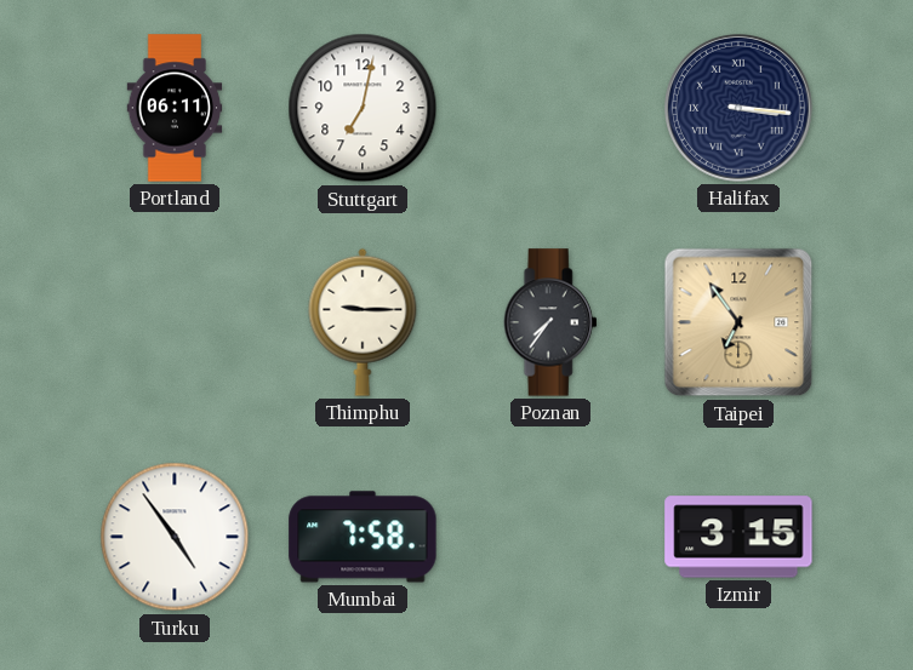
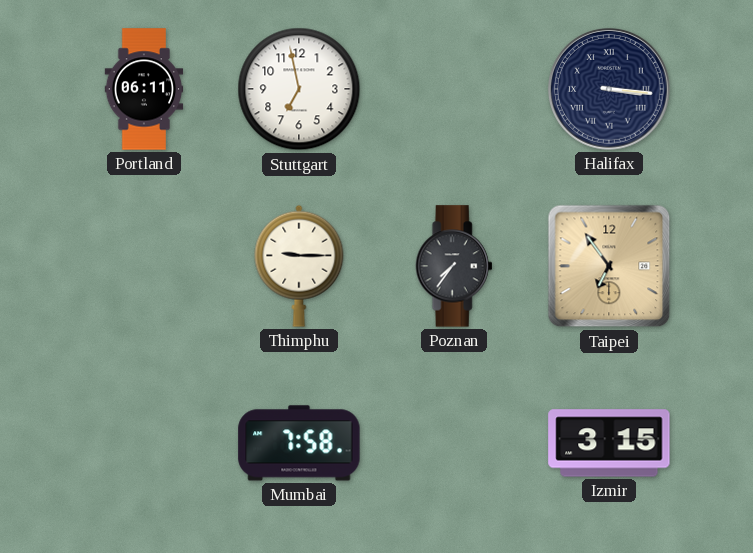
Stuttgart: 7:02 -> 6:58
Turku: 4:54 -> none
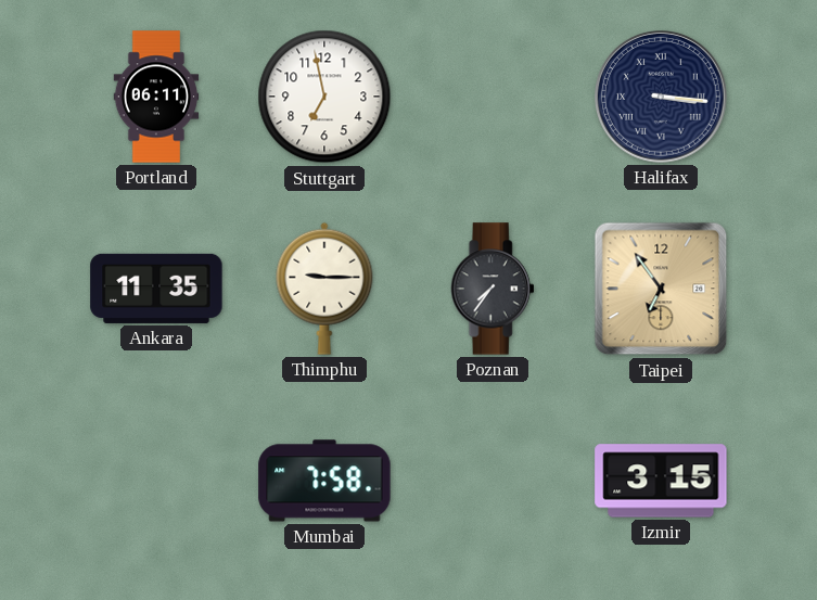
Ankara: none -> 11:35
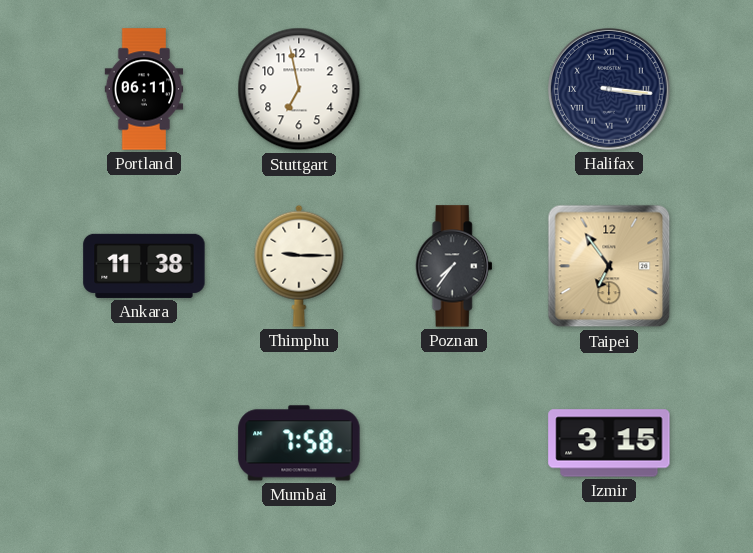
Ankara: 11:35 -> 11:38
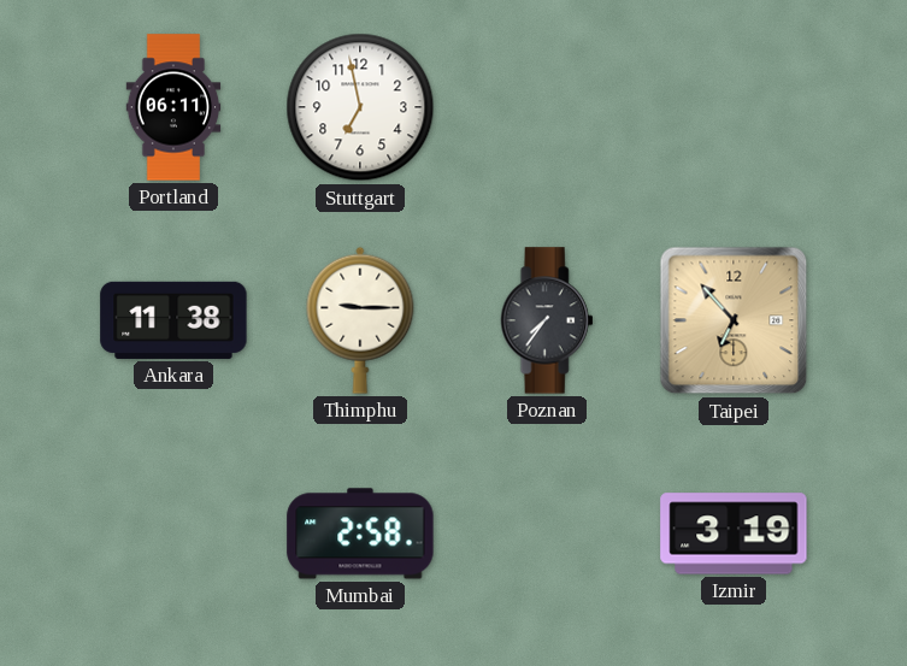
Halifax: 3:16 -> none
Taipei: 6:54 -> 6:53
Mumbai: 7:58 -> 2:58
Izmir: 3:15 -> 3:19
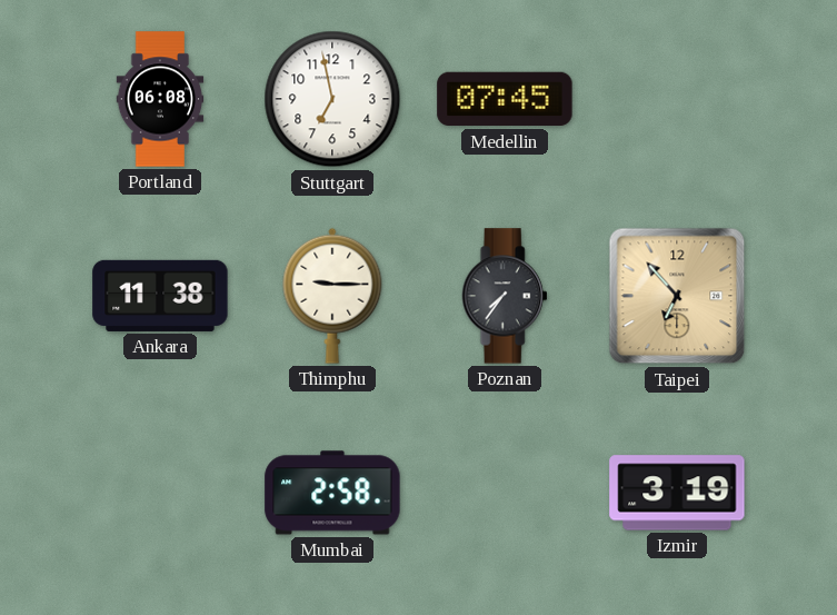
Portland: 06:11 -> 06:08
Medellin: none -> 07:45
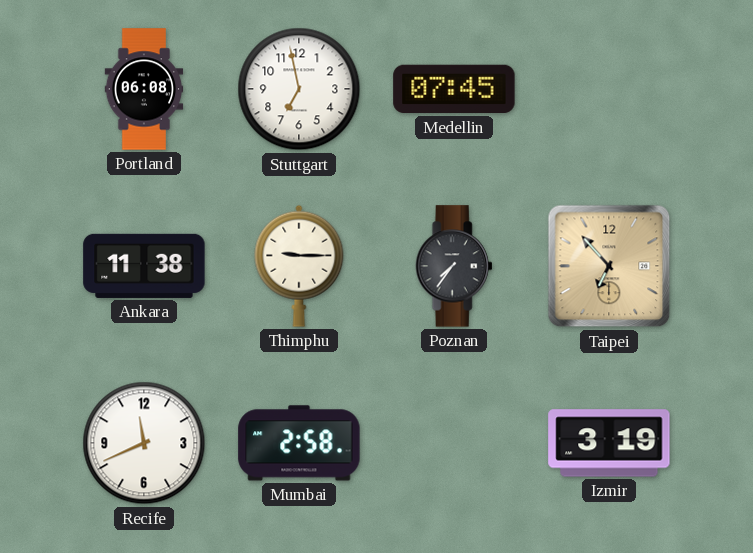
Recife: none -> 11:41
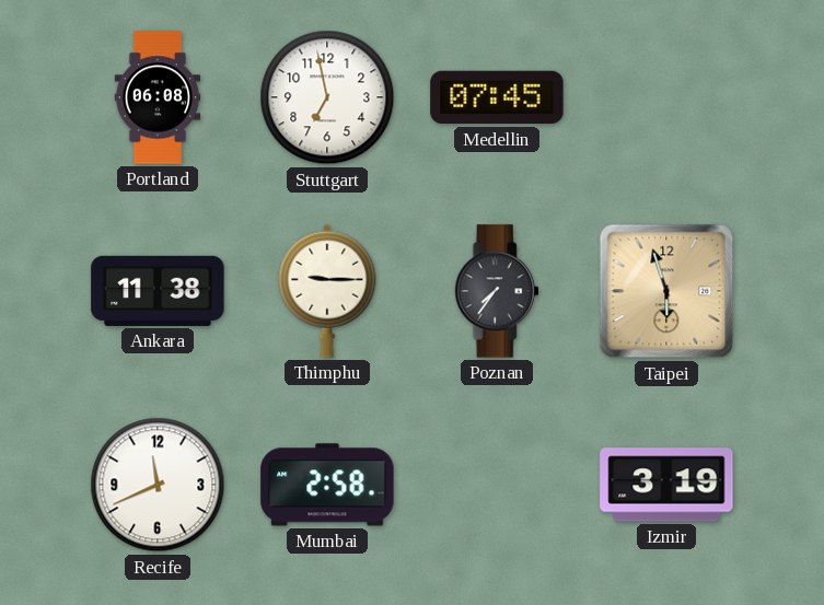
Taipei: 6:53 -> 5:57
